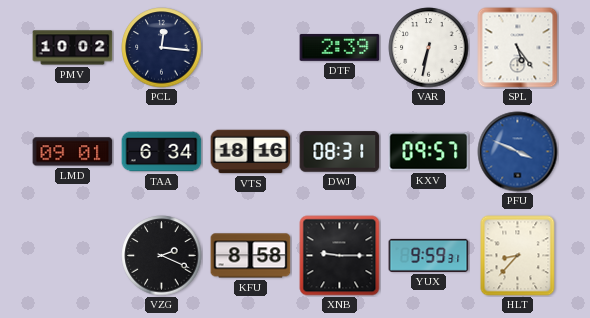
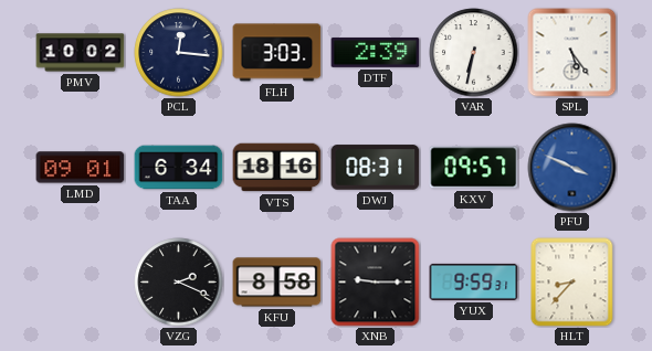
FLH: none -> 3:03
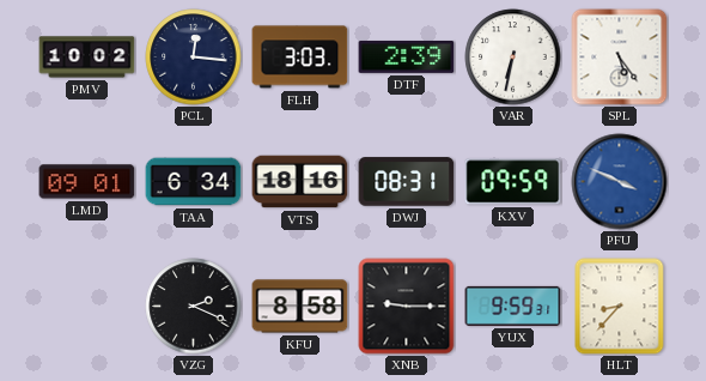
KXV: 09:57 -> 09:59
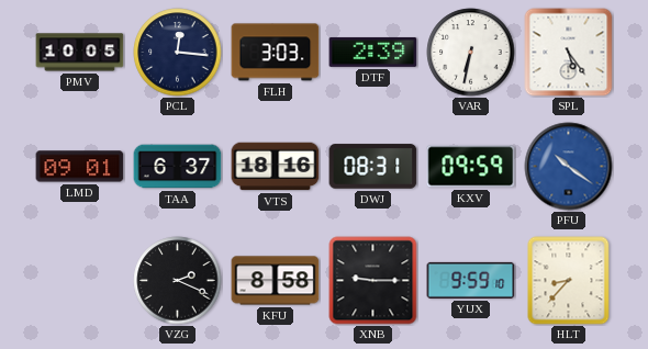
PMV: 10:02 -> 10:05
TAA: 6:34 -> 6:37
PFU: 3:49 -> 10:21
YUX: 9:59:31 -> 9:59:10
